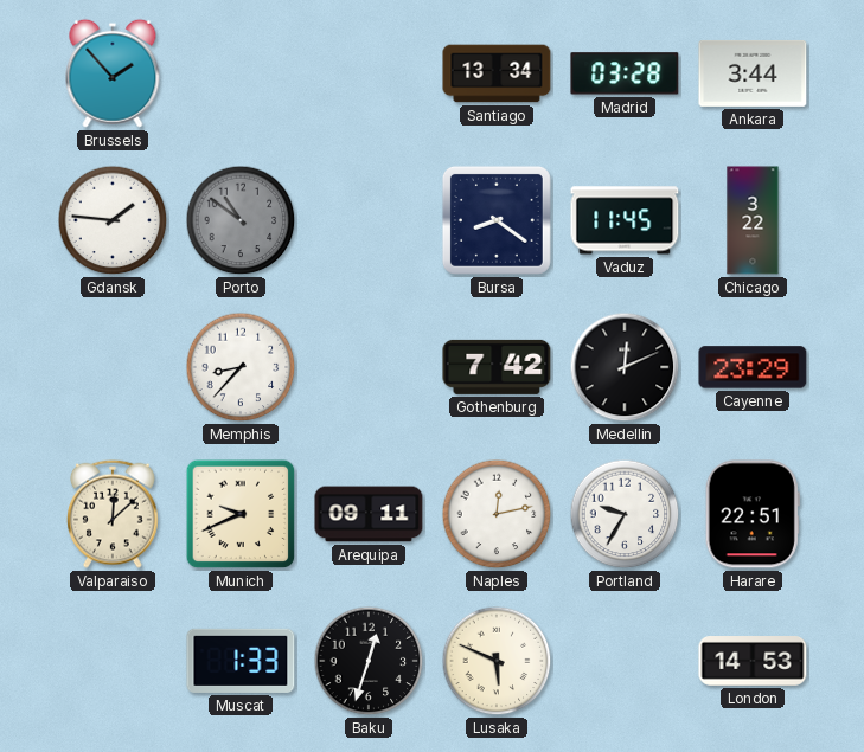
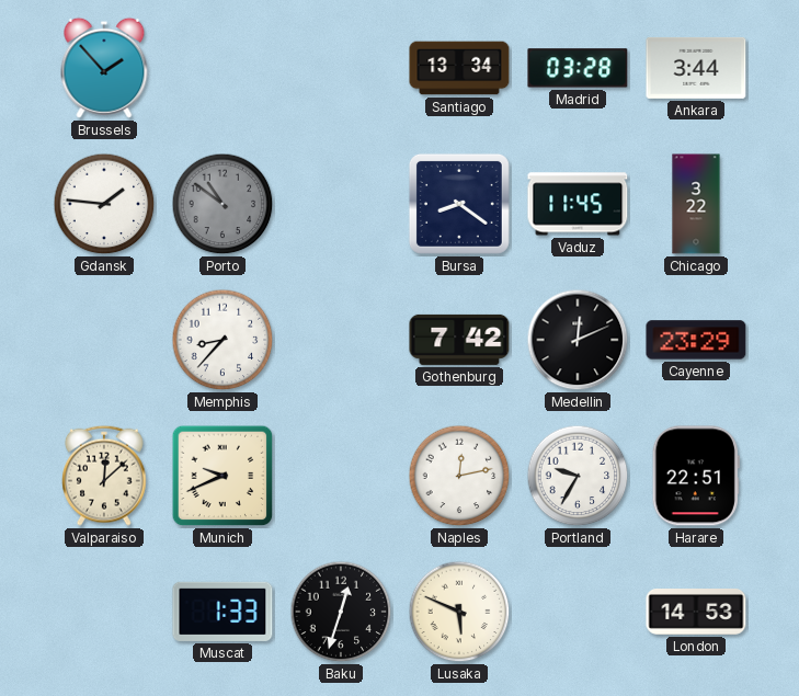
Arequipa: 09:11 -> none
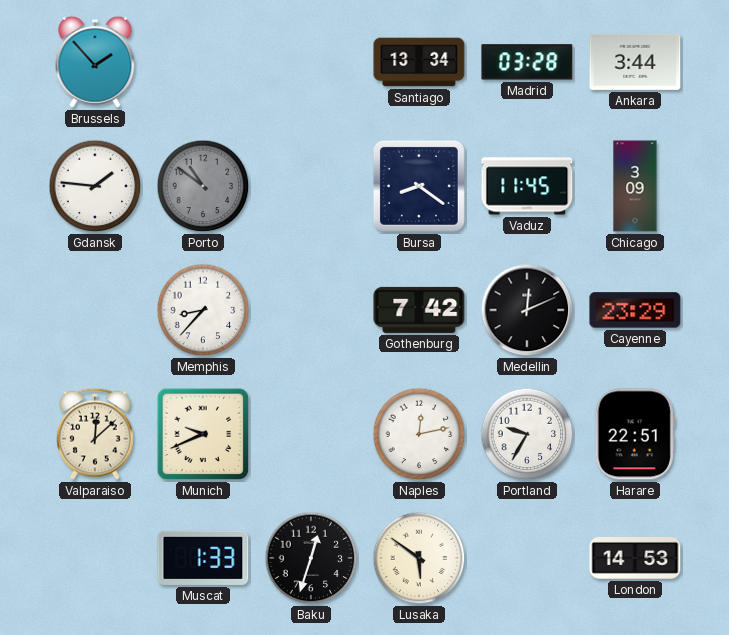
Chicago: 3:22 -> 3:09
Lusaka: 5:49 -> 5:51
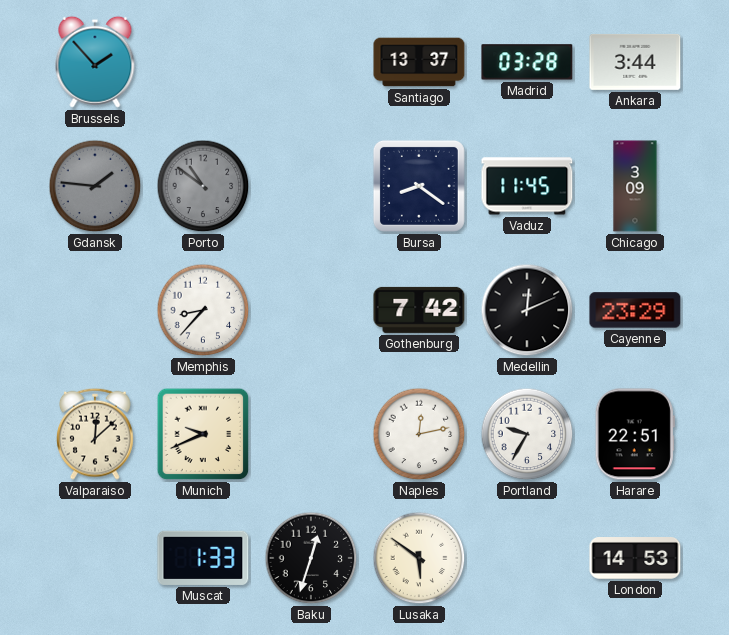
Santiago: 13:34 -> 13:37
Gdansk dial: white -> grey
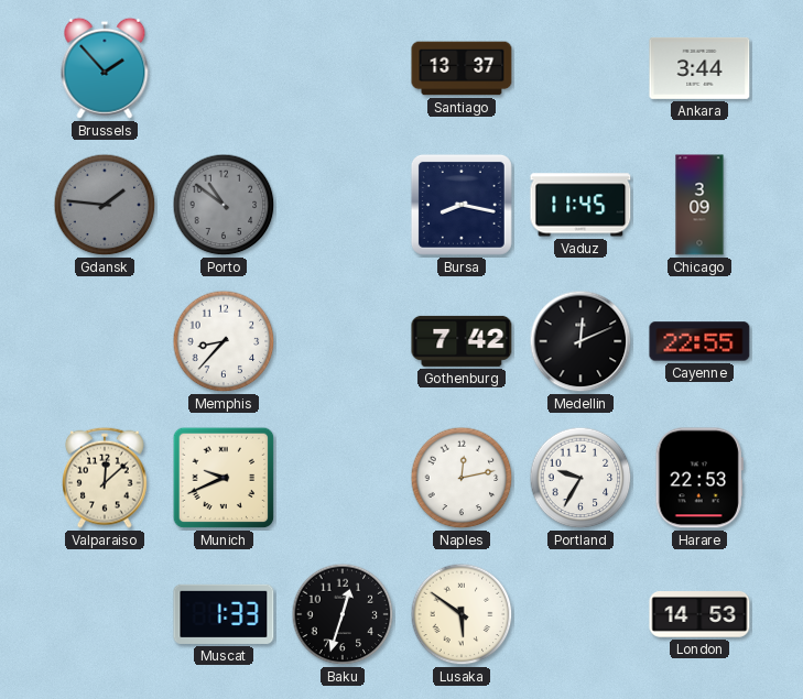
Madrid: 03:28 -> none
Bursa: 8:21 -> 8:17
Cayenne: 23:29 -> 22:55
Harare: 22:51 -> 22:53
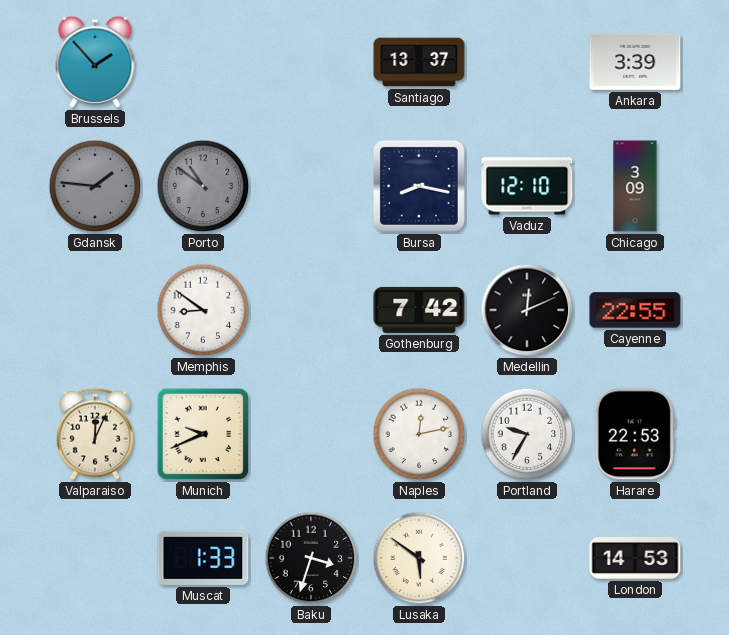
Ankara: 3:44 -> 3:39
Vaduz: 11:45 -> 12:10
Memphis: 8:37 -> 8:51
Valparaiso: 12:08 -> 12:04
Baku: 12:33 -> 3:33
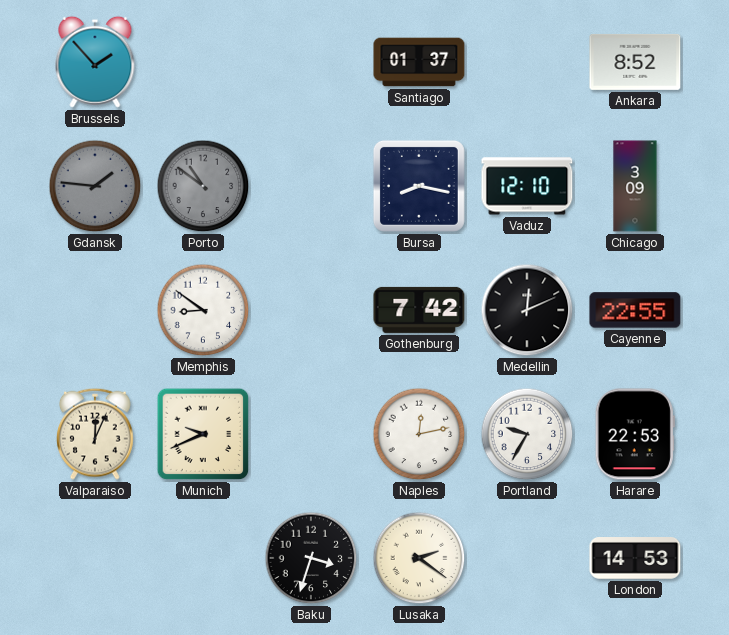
Santiago: 13:37 -> 01:37
Ankara: 3:39 -> 8:52
Muscat: 1:33 -> none
Lusaka: 5:51 -> 2:21
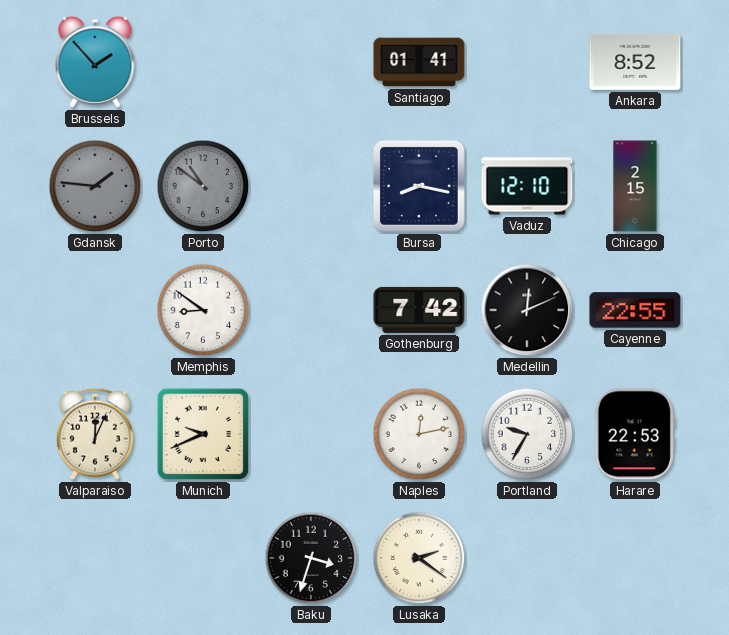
Santiago: 01:37 -> 01:41
Chicago: 3:09 -> 2:15
London: 14:53 -> none
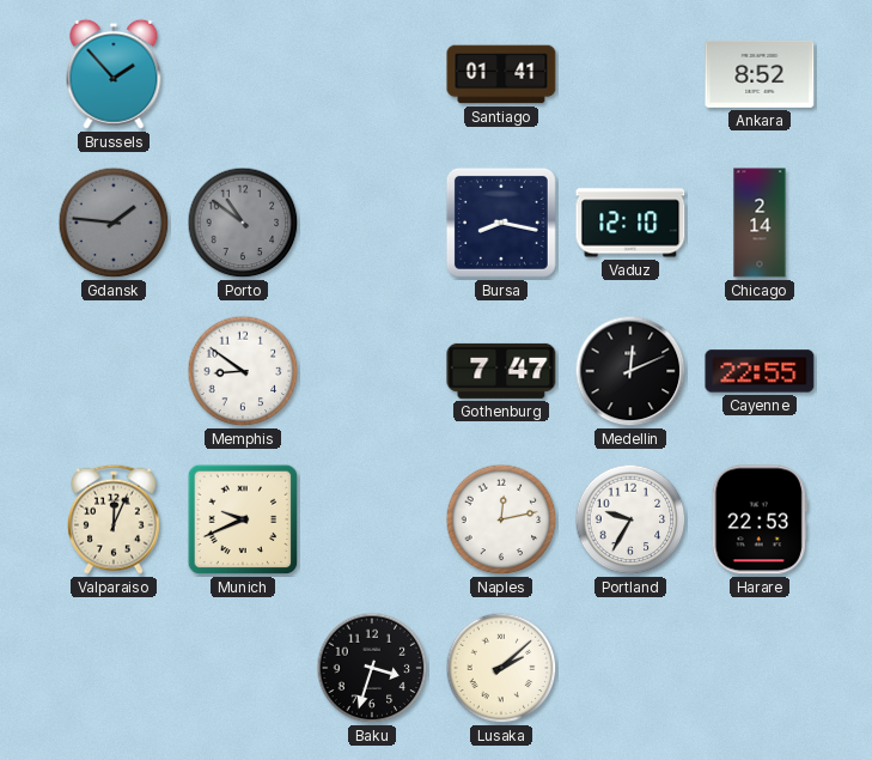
Chicago: 2:15 -> 2:14
Gothenburg: 7:42 -> 7:47
Lusaka: 2:21 -> 2:08
